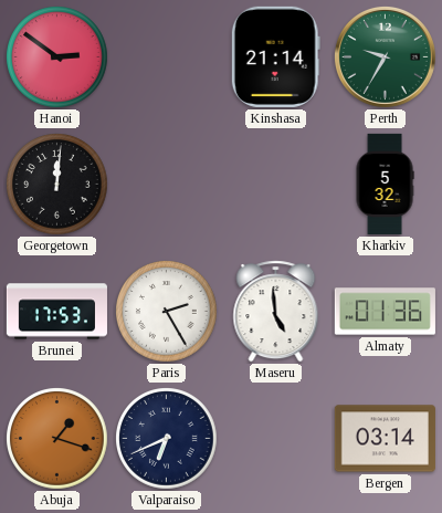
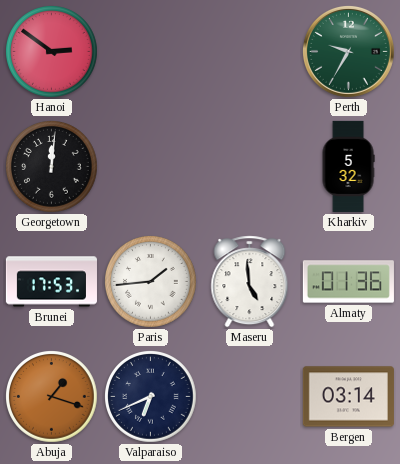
Kinshasa: 21:14 -> none
Paris: 2:25 -> 1:44
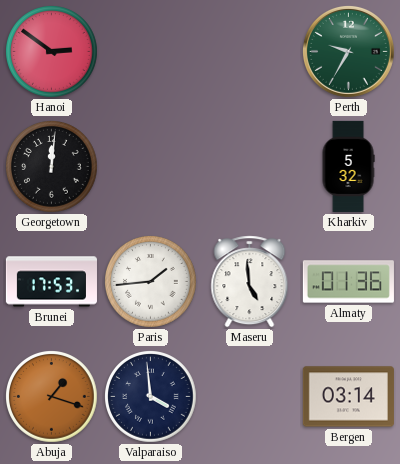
Valparaiso: 6:41 -> 3:59
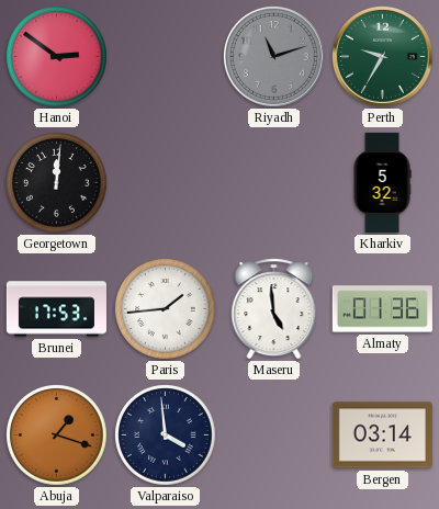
Riyadh: none -> 11:12
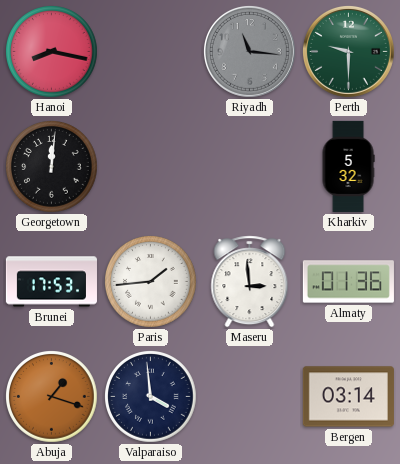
Hanoi: 2:51 -> 8:17
Riyadh: 11:12 -> 11:16
Perth: 9:35 -> 9:30
Maseru: 4:59 -> 2:59
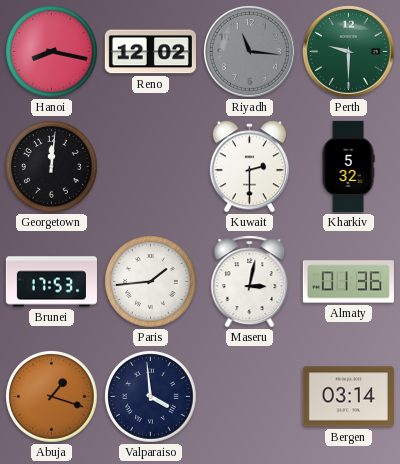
Reno: none -> 12:02
Kuwait: none -> 2:30
Maseru: 2:59 -> 3:02
